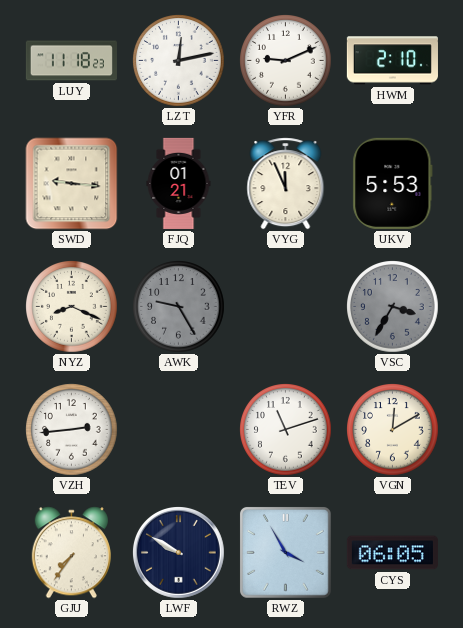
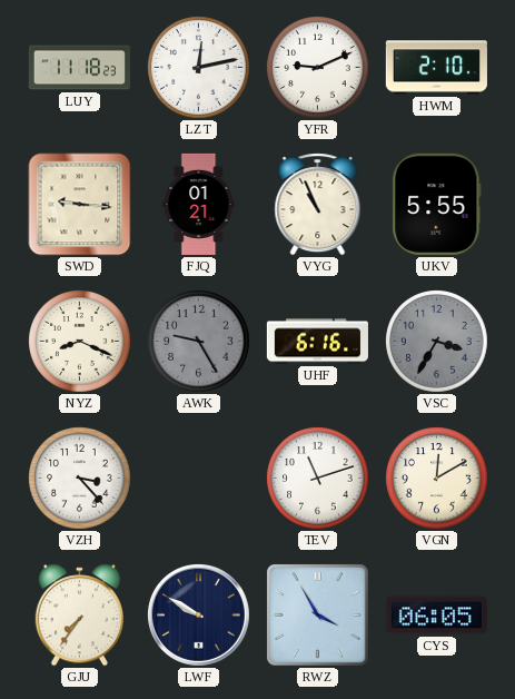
VYG: 11:56 -> 10:56
UKV: 5:53 -> 5:55
UHF: none -> 6:16
VZH: 2:44 -> 3:23
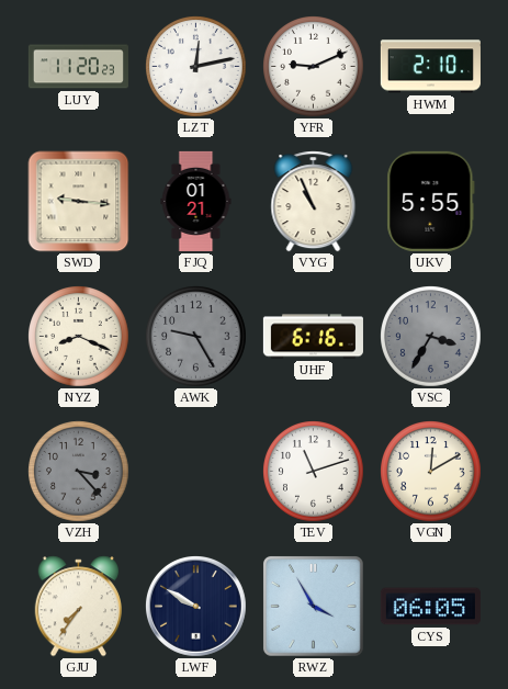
LUY: 11:18 -> 11:20
VZH dial: white -> grey
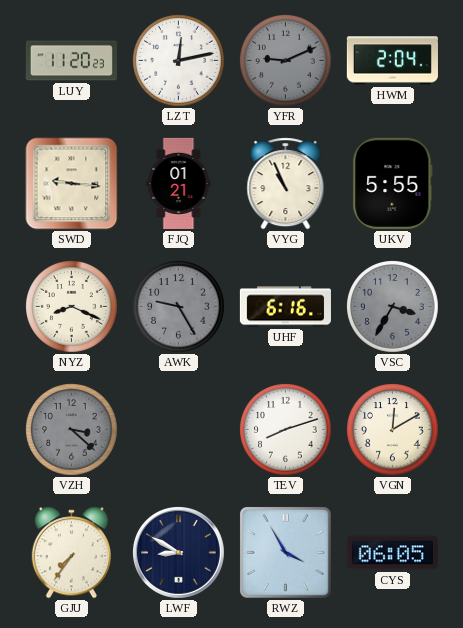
YFR dial: white -> grey
HWM: 2:10 -> 2:04
VZH: 3:23 -> 3:22
TEV: 11:12 -> 8:12
LWF: 9:50 -> 8:50
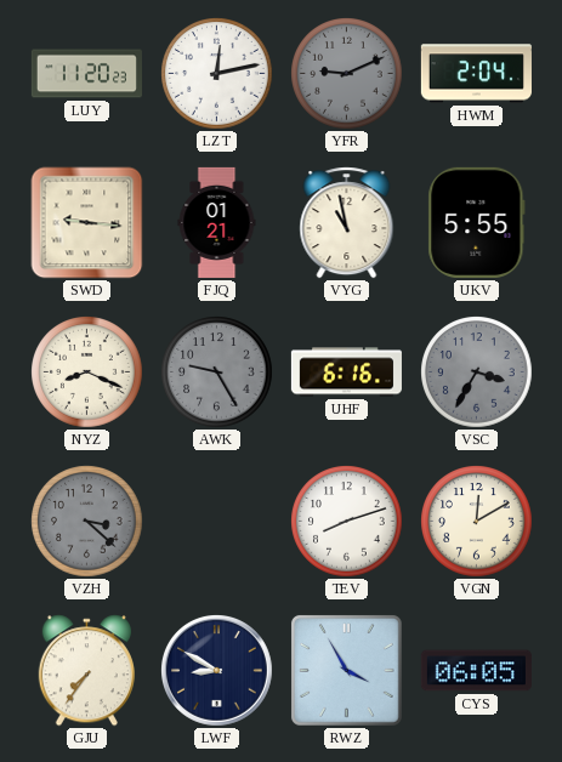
VYG: 10:56 -> 10:58
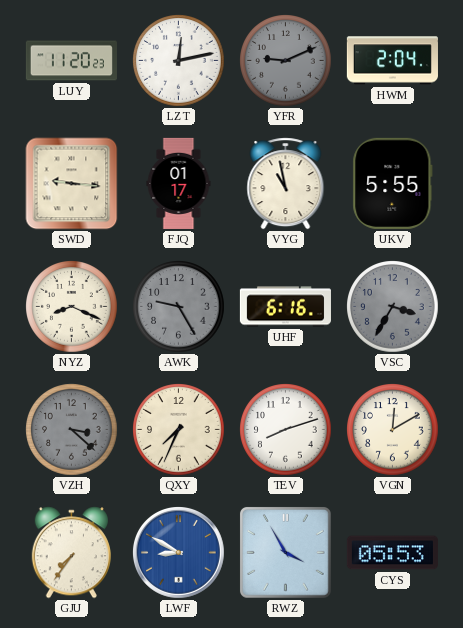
FJQ: 01:21 -> 01:17
QXY: none -> 7:34
LWF dial: navy -> blue
CYS: 06:05 -> 05:53
